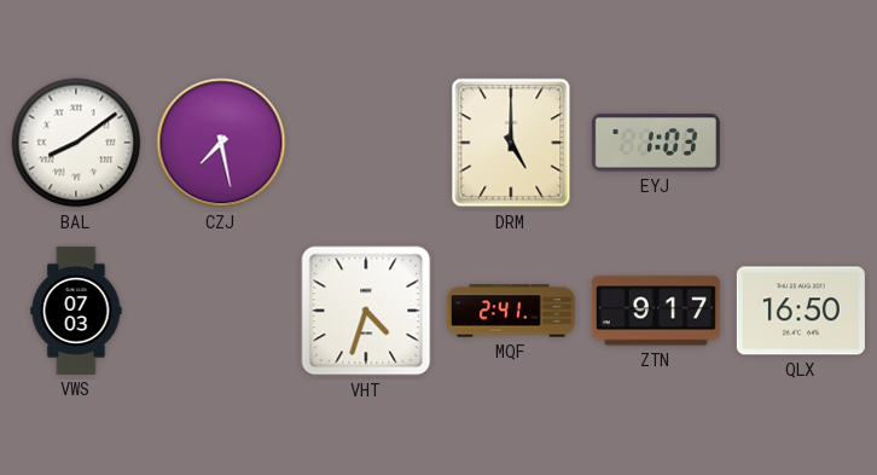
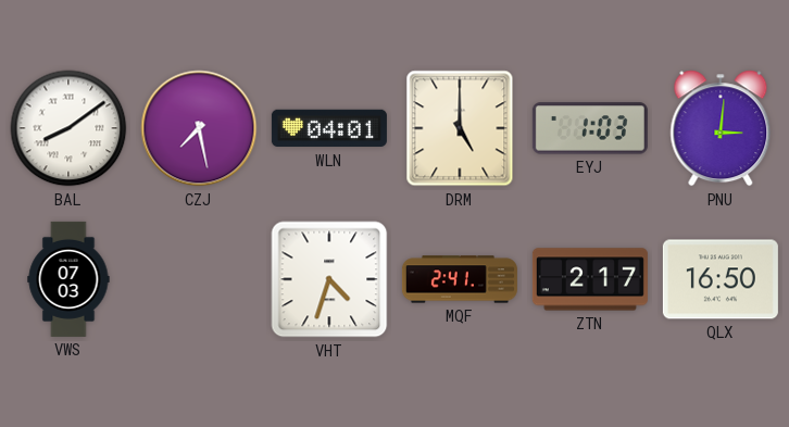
WLN: none -> 04:01
PNU: none -> 3:01
ZTN: 9:17 -> 2:17
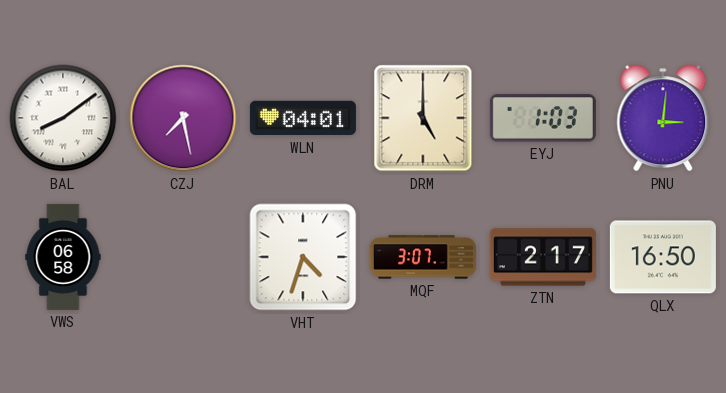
VWS: 07:03 -> 06:58
MQF: 2:41 -> 3:07
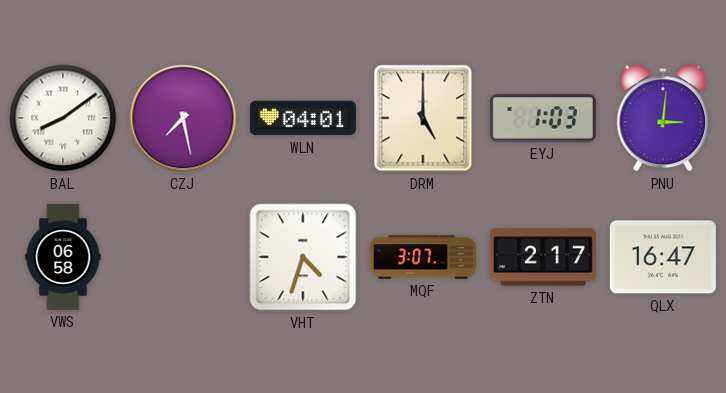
QLX: 16:50 -> 16:47
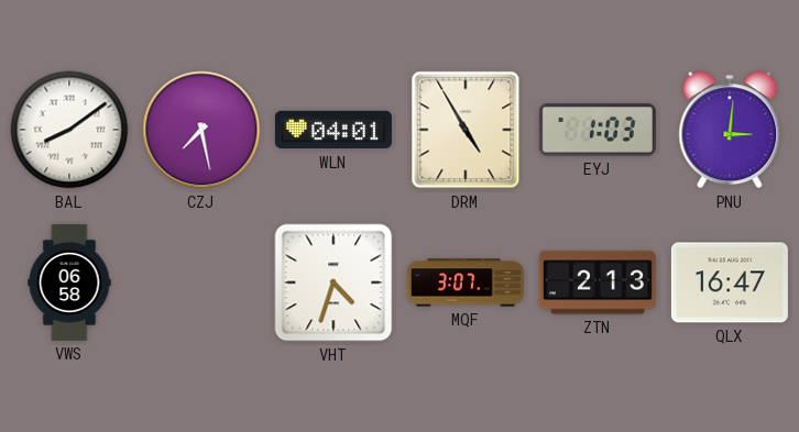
DRM: 5:00 -> 4:55
ZTN: 2:17 -> 2:13
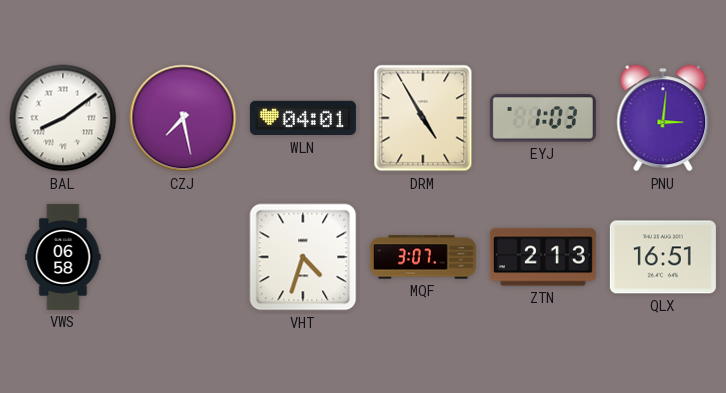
QLX: 16:47 -> 16:51
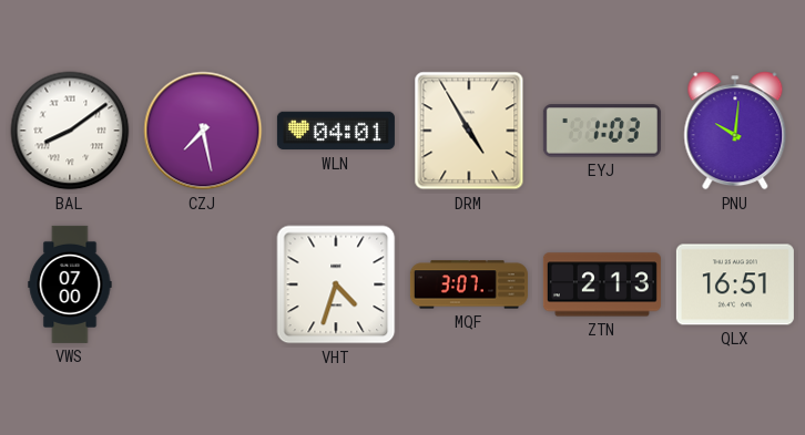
PNU: 3:01 -> 10:01
VWS: 06:58 -> 07:00
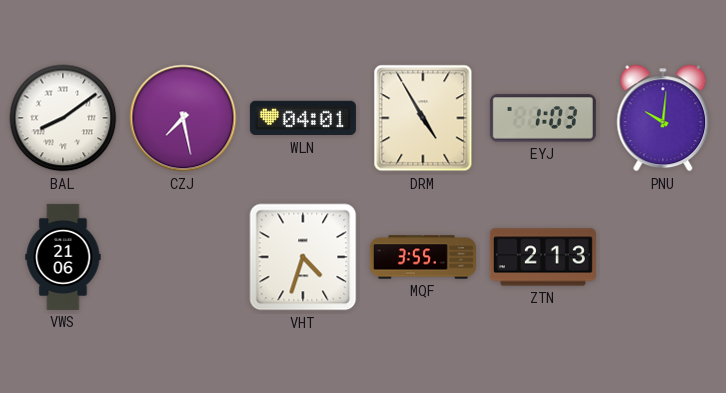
VWS: 07:00 -> 21:06
MQF: 3:07 -> 3:55
QLX: 16:51 -> none
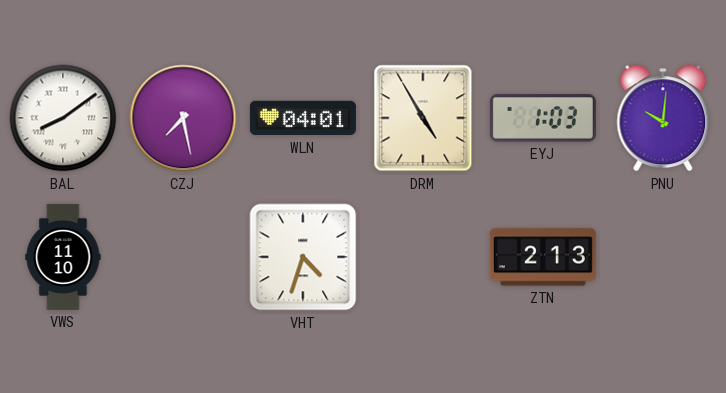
VWS: 21:06 -> 11:10
MQF: 3:55 -> none
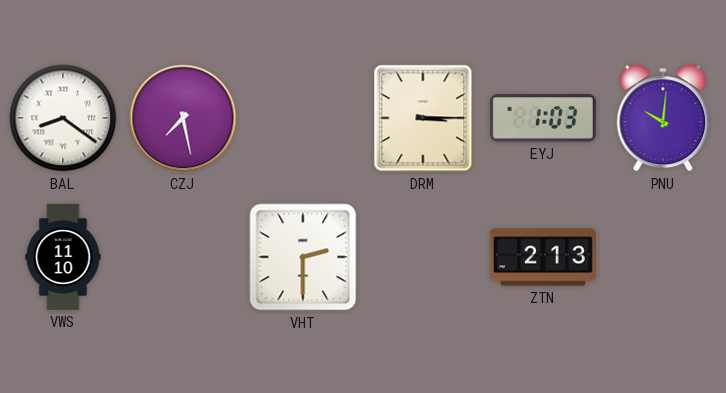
BAL: 8:09 -> 8:21
WLN: 04:01 -> none
DRM: 4:55 -> 3:15
VHT: 4:33 -> 2:30
